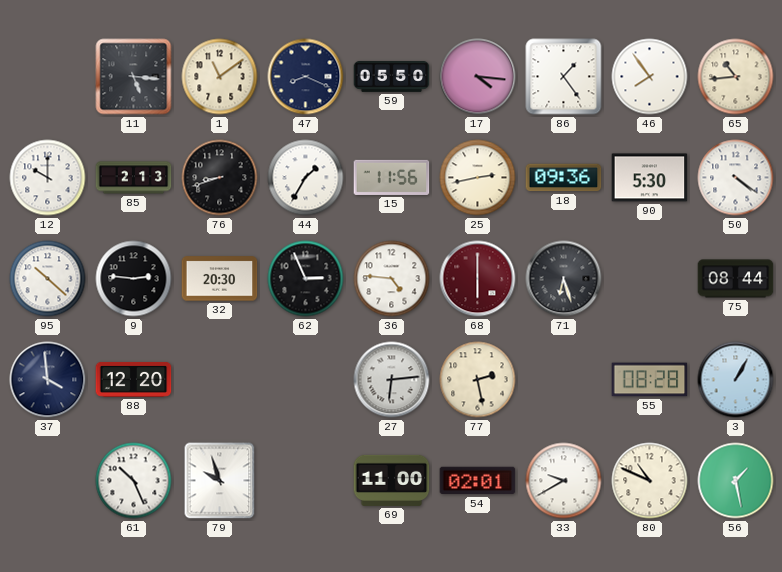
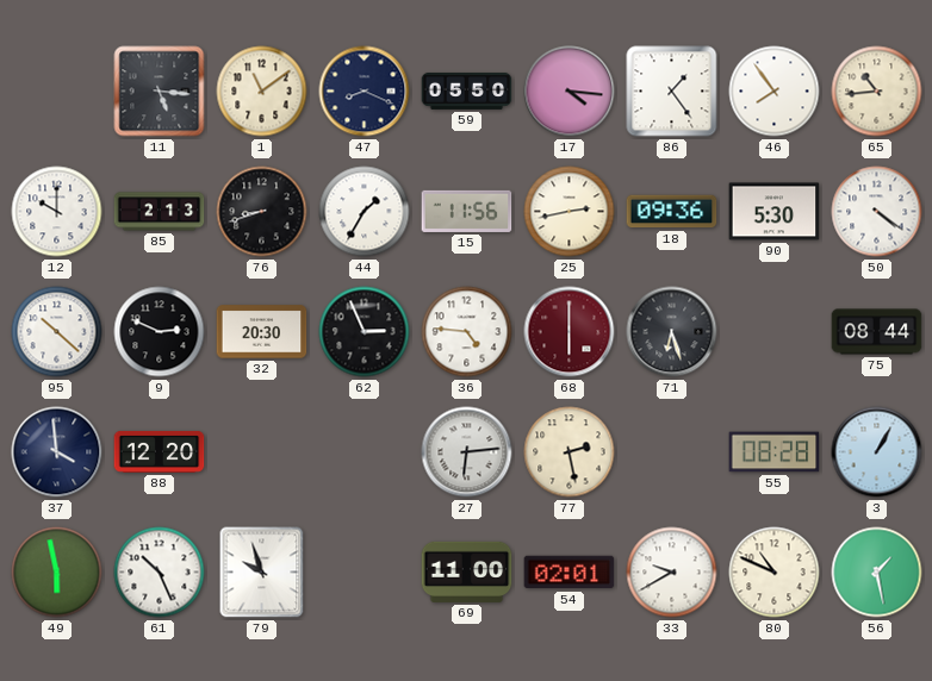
9: 2:46 -> 2:49
49: none -> 5:58
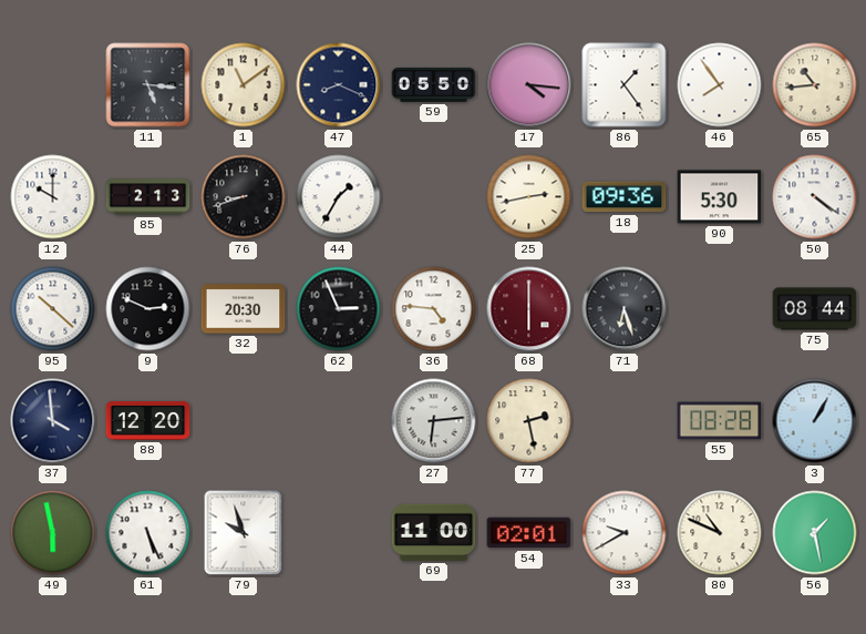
15: 11:56 -> none
61: 10:26 -> 5:26
